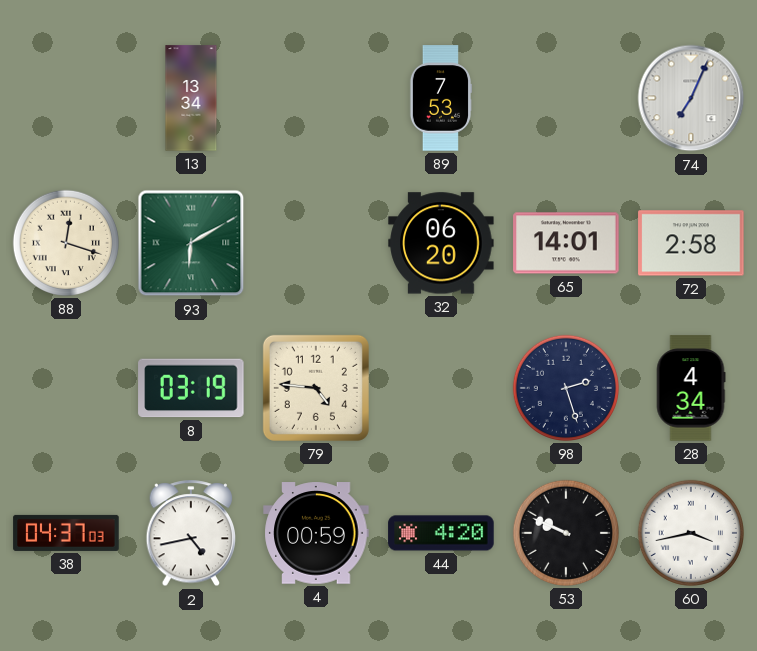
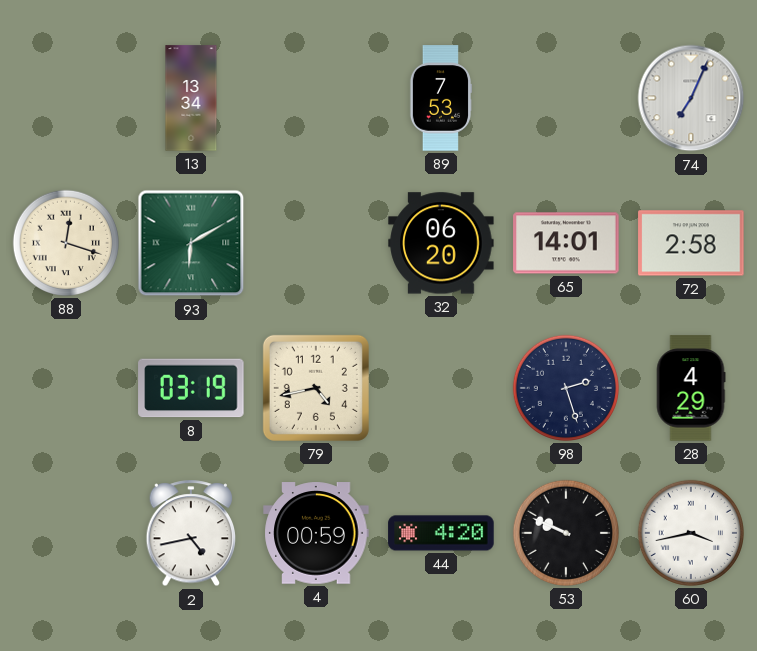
79: 4:46 -> 4:43
28: 4:34 -> 4:29
38: 04:37 -> none
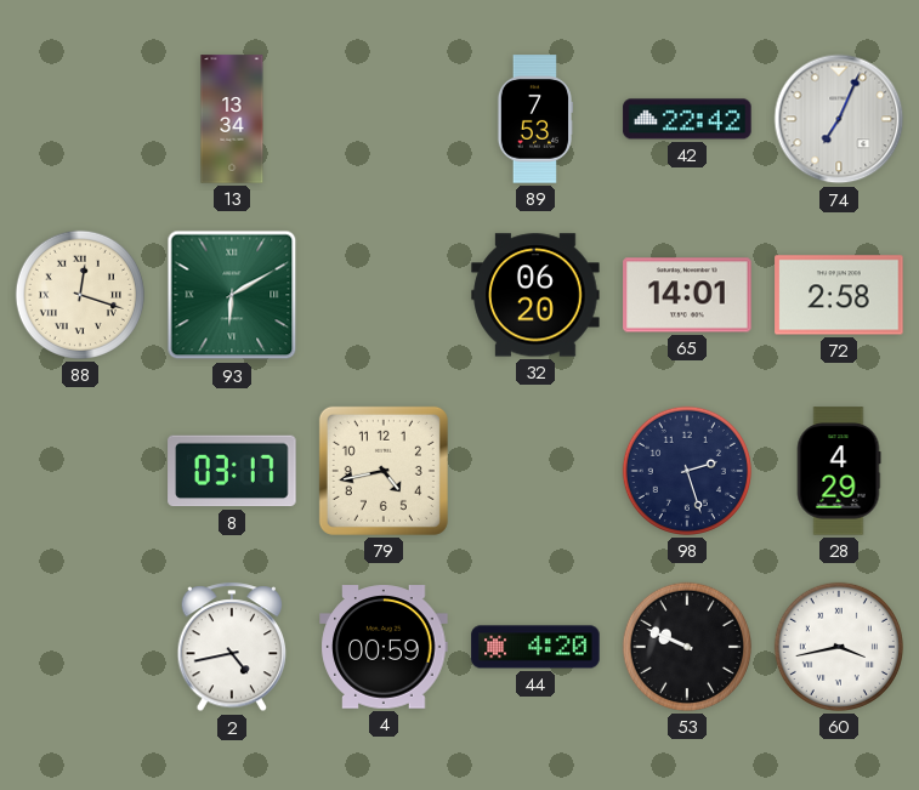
42: none -> 22:42
8: 03:19 -> 03:17
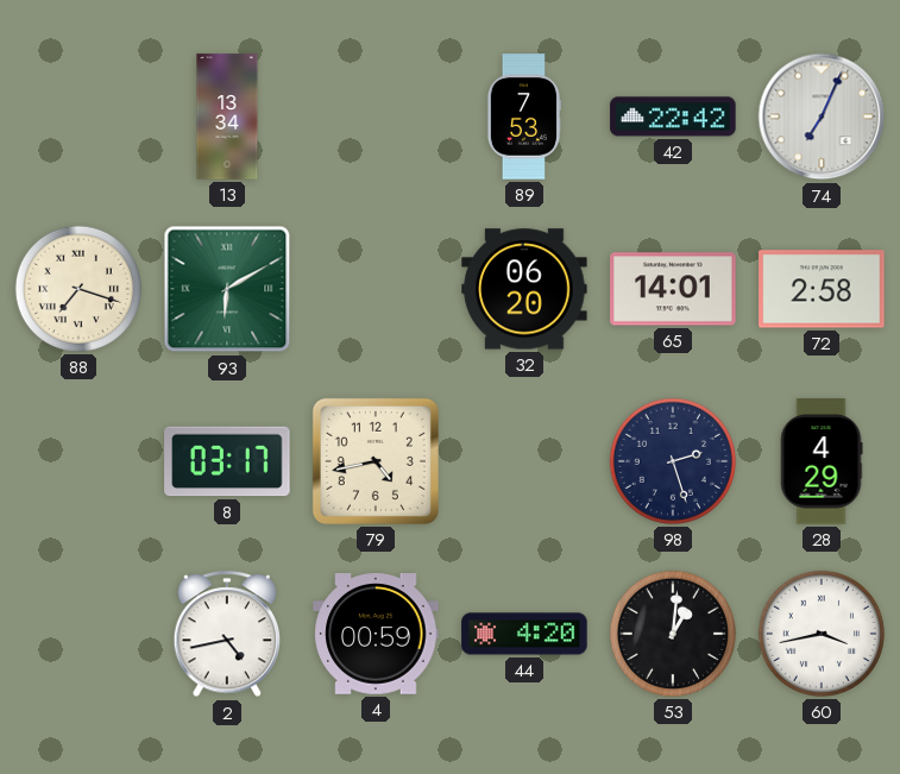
88: 12:18 -> 7:18
53: 9:49 -> 1:01
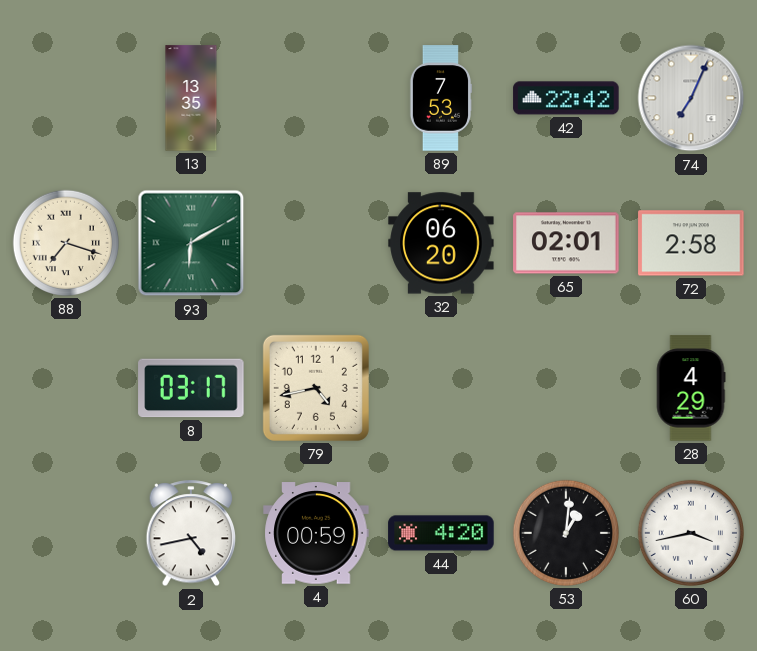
13: 13:34 -> 13:35
65: 14:01 -> 02:01
98: 2:27 -> none
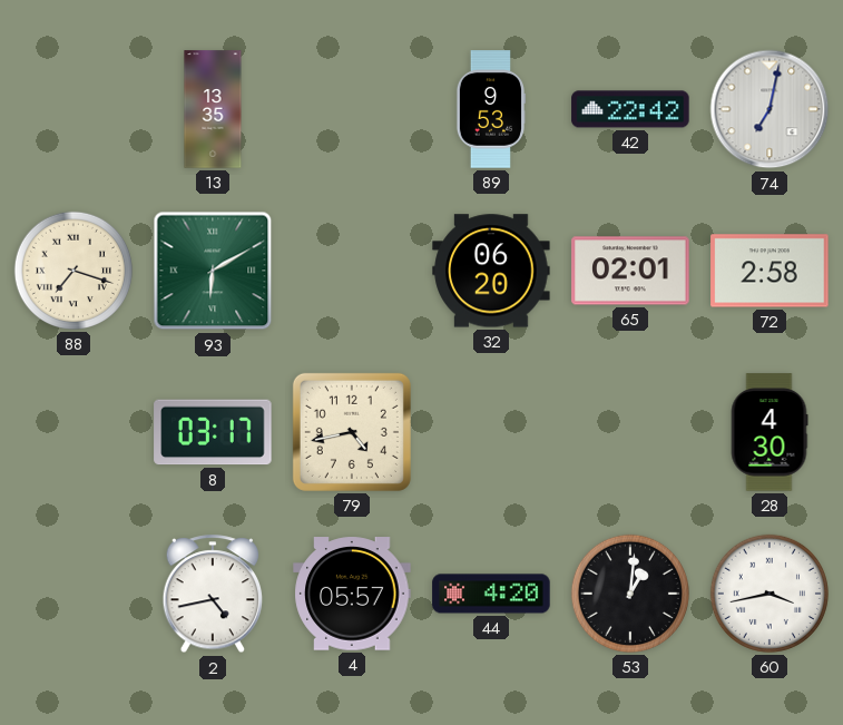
89: 7:53 -> 9:53
74: 7:04 -> 7:02
28: 4:29 -> 4:30
4: 00:59 -> 05:57
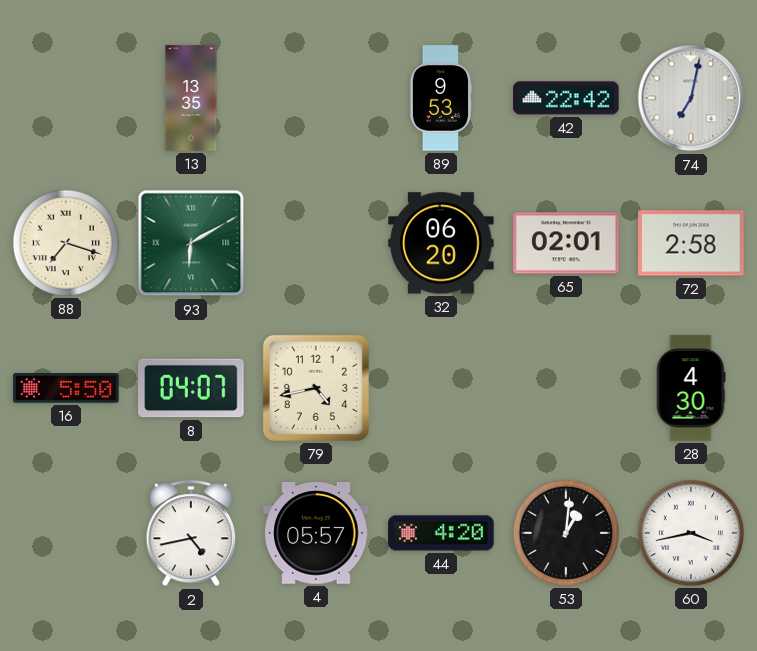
16: none -> 5:50
8: 03:17 -> 04:07
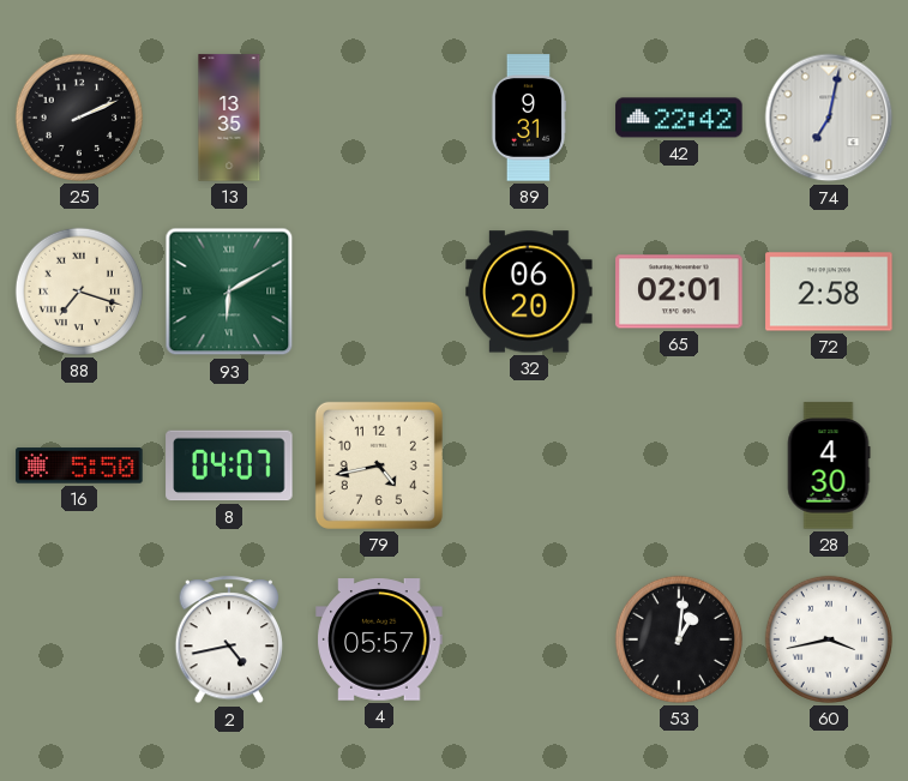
25: none -> 2:11
89: 9:53 -> 9:31
44: 4:20 -> none
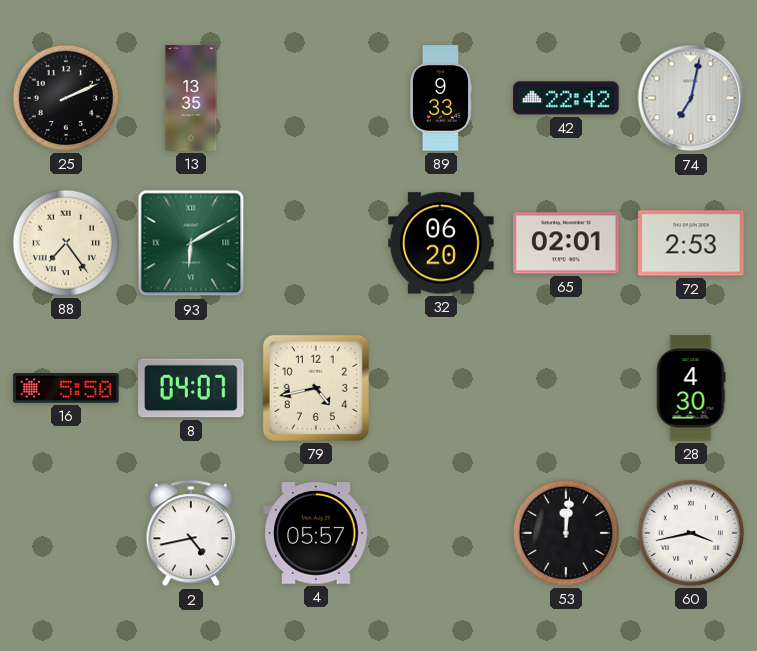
89: 9:31 -> 9:33
88: 7:18 -> 7:24
72: 2:58 -> 2:53
53: 1:01 -> 12:01
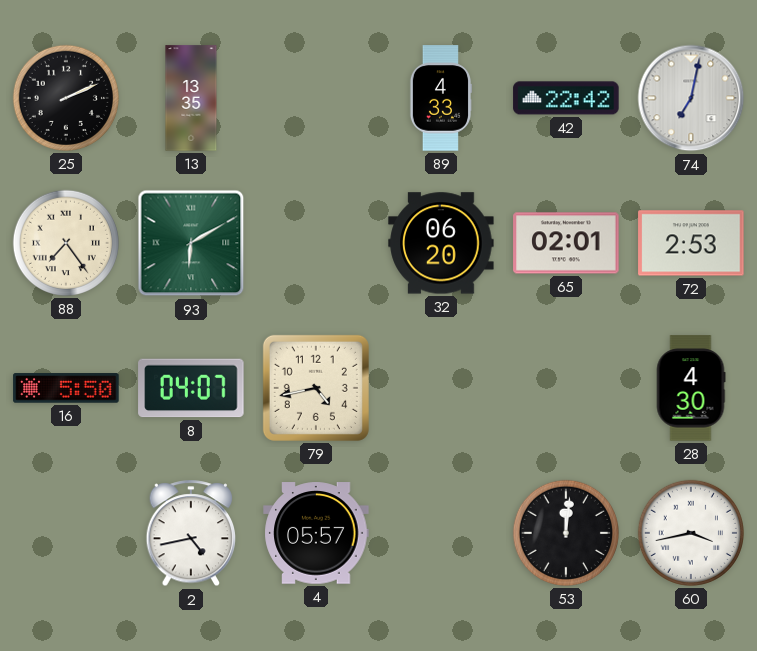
89: 9:33 -> 4:33
